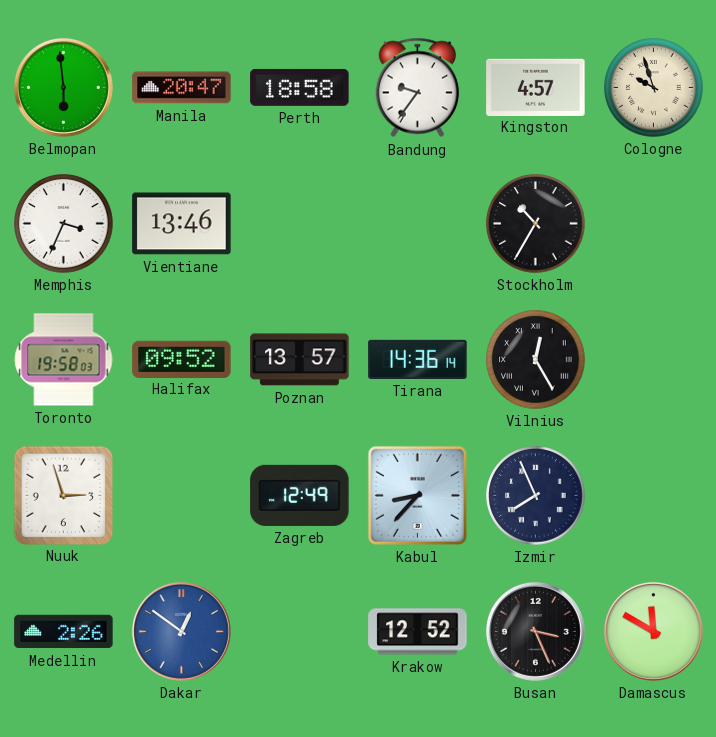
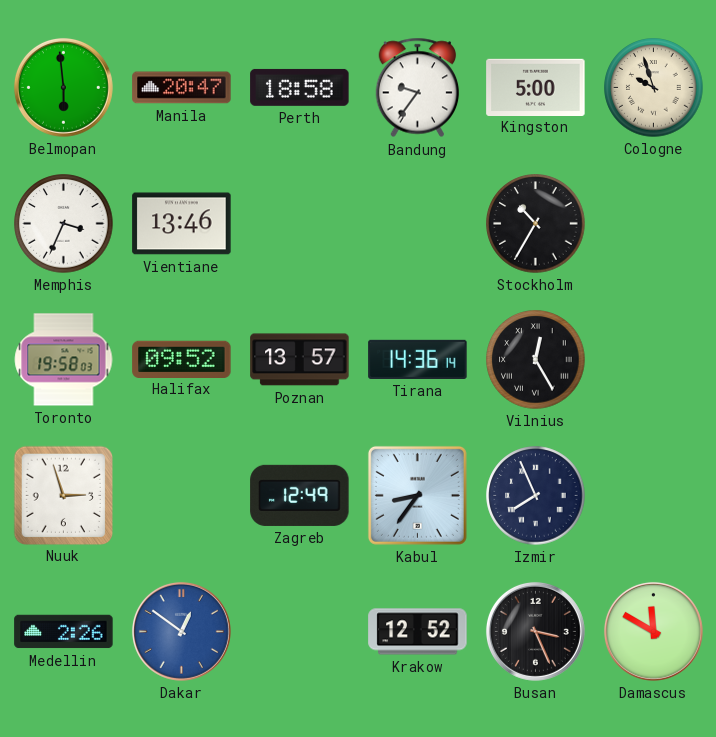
Kingston: 4:57 -> 5:00
Kabul: 8:37 -> 8:36
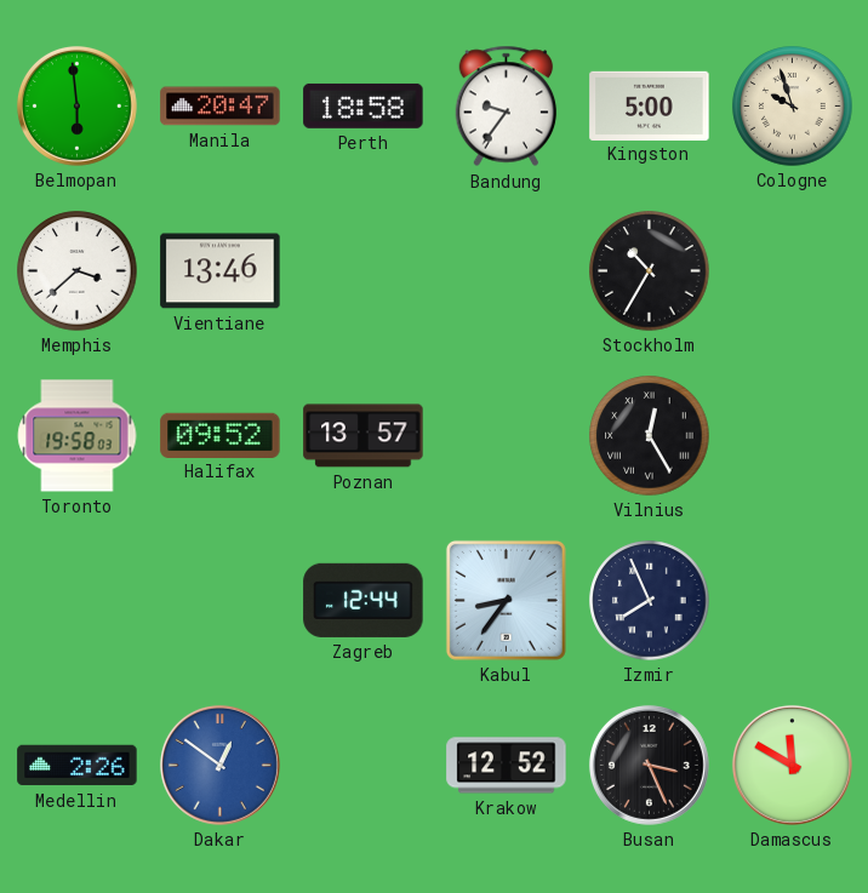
Memphis: 3:34 -> 3:38
Tirana: 14:36 -> none
Nuuk: 2:57 -> none
Zagreb: 12:49 -> 12:44
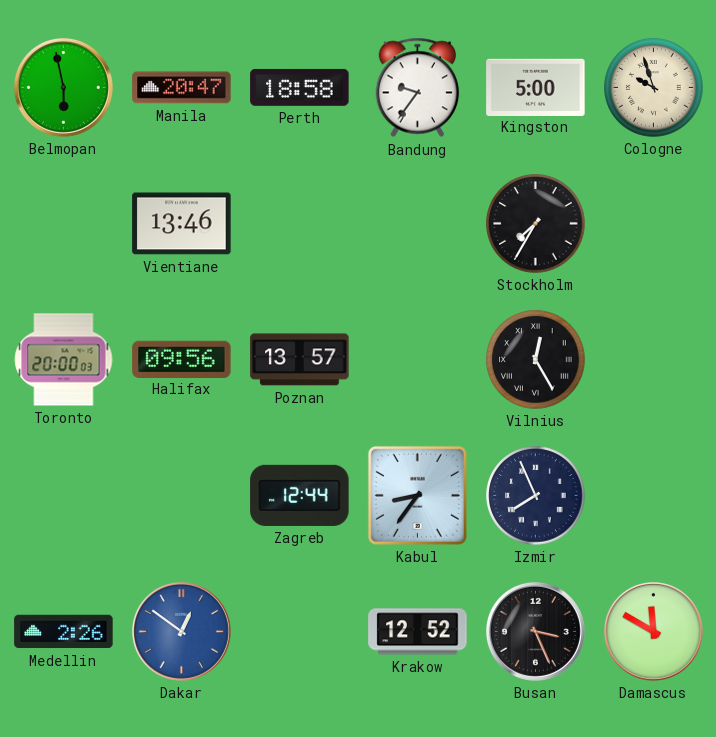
Belmopan: 5:59 -> 5:58
Memphis: 3:38 -> none
Stockholm: 10:35 -> 7:35
Toronto: 19:58 -> 20:00
Halifax: 09:52 -> 09:56
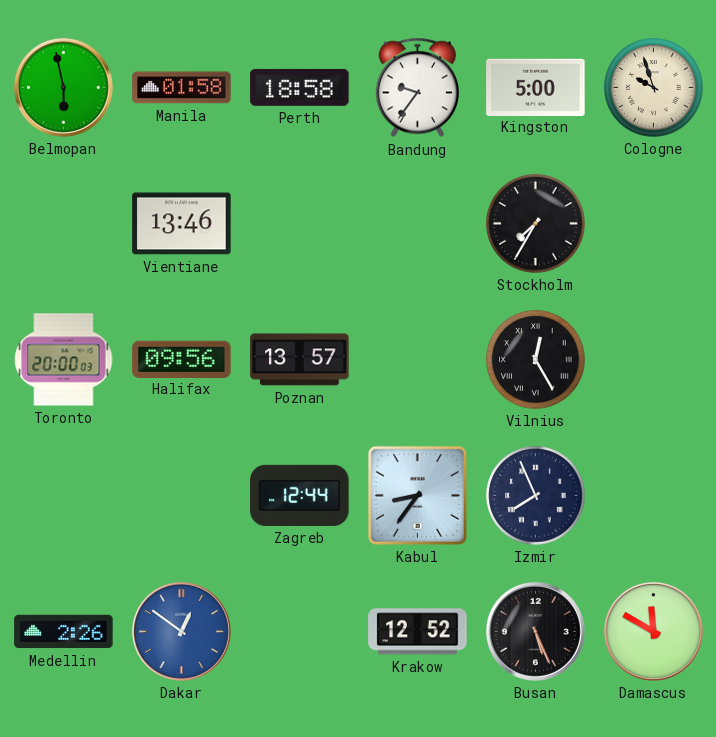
Manila: 20:47 -> 01:58
Busan: 3:26 -> 5:26
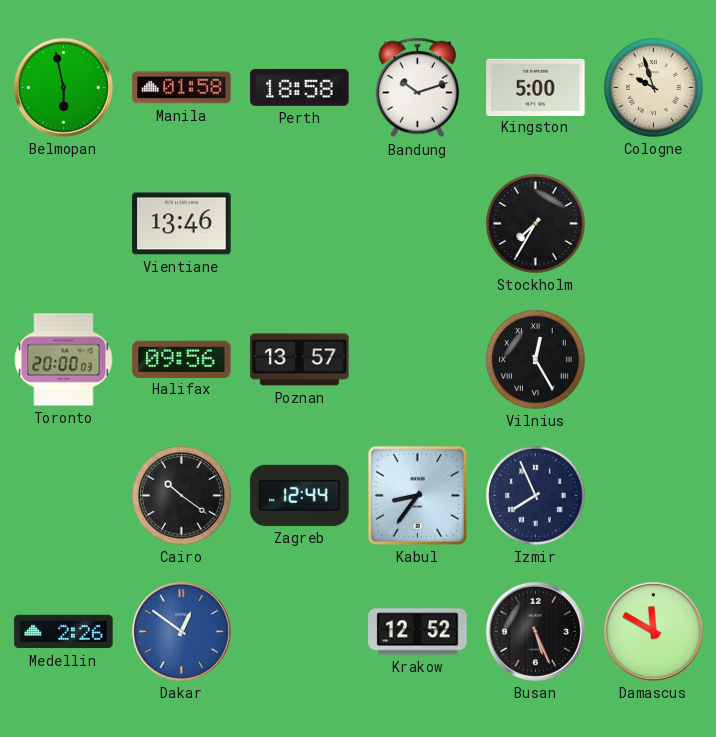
Bandung: 9:36 -> 10:12
Cairo: none -> 10:21
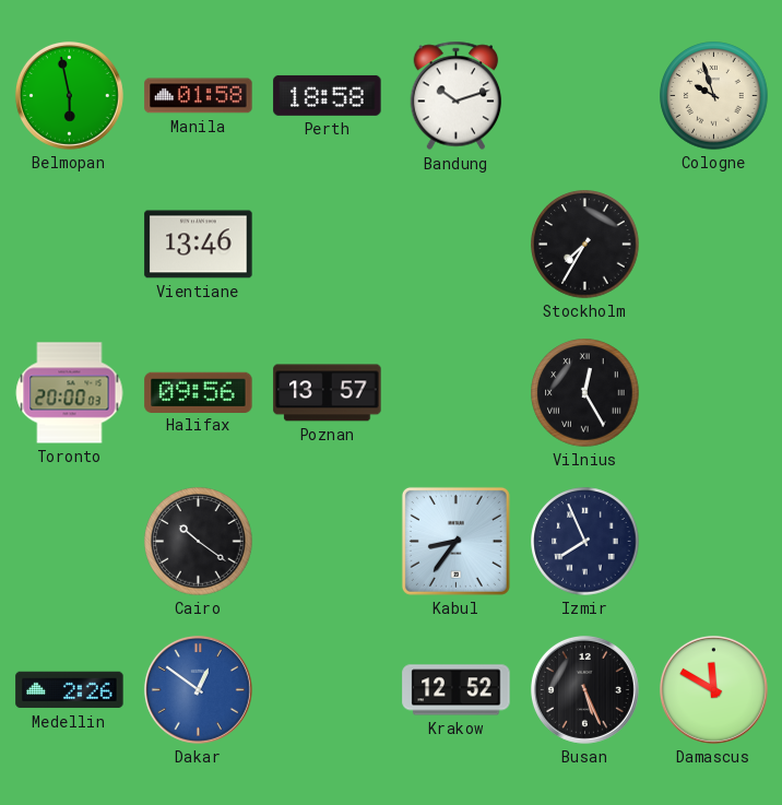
Kingston: 5:00 -> none
Zagreb: 12:44 -> none
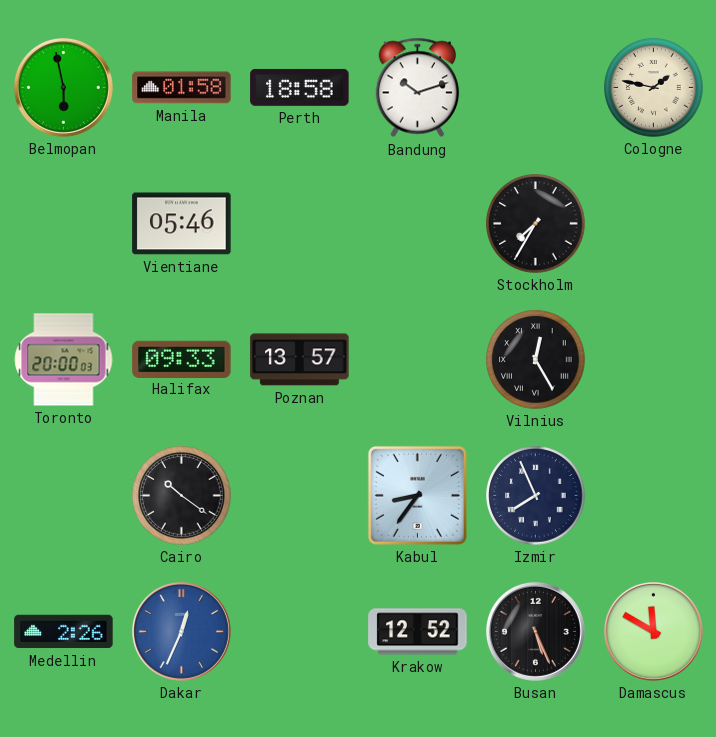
Cologne: 9:57 -> 1:47
Vientiane: 13:46 -> 05:46
Halifax: 09:56 -> 09:33
Dakar: 12:51 -> 12:34
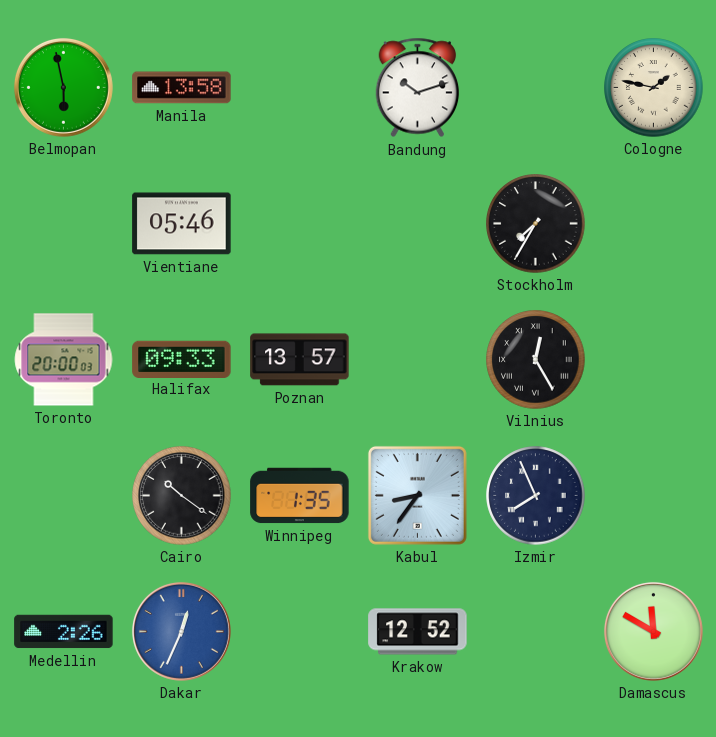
Manila: 01:58 -> 13:58
Perth: 18:58 -> none
Winnipeg: none -> 1:35
Busan: 5:26 -> none
